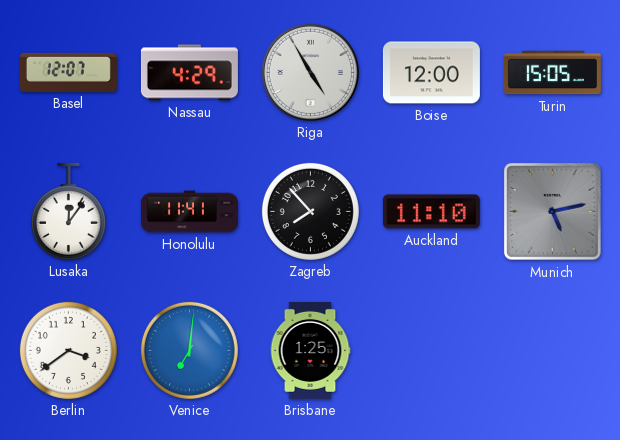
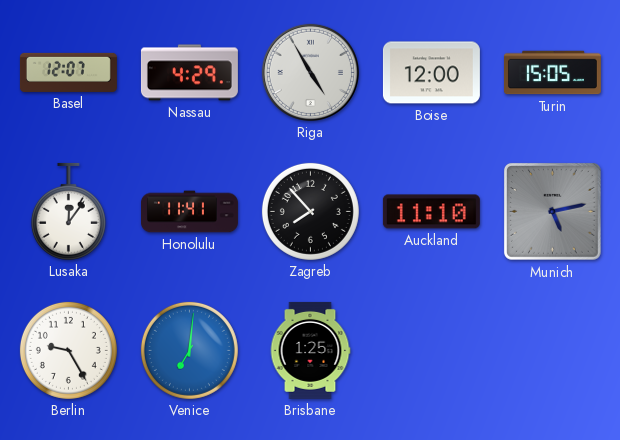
Berlin: 3:39 -> 9:25
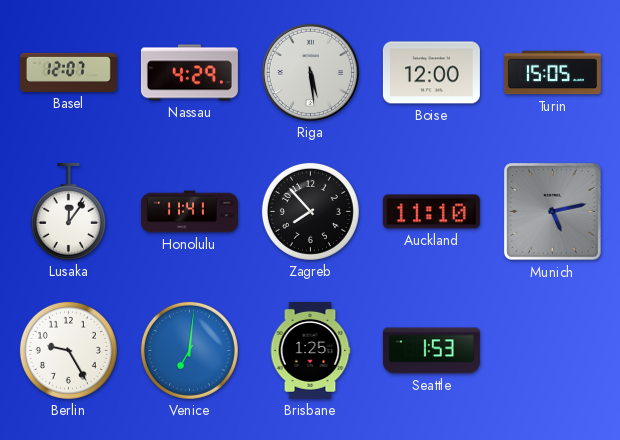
Riga: 4:55 -> 5:29
Seattle: none -> 1:53
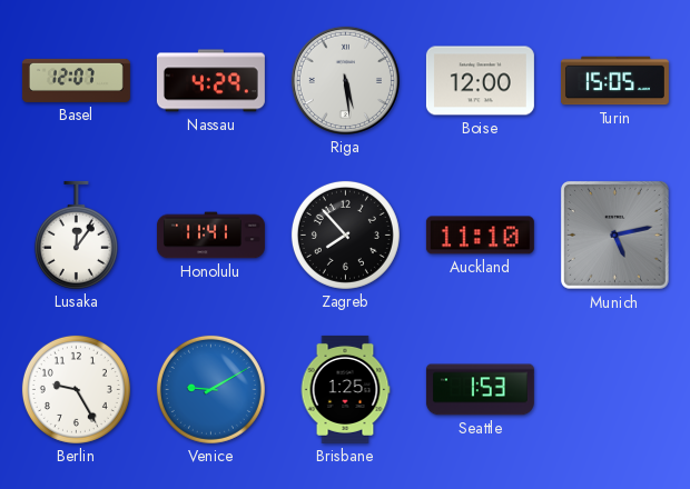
Venice: 7:01 -> 9:10
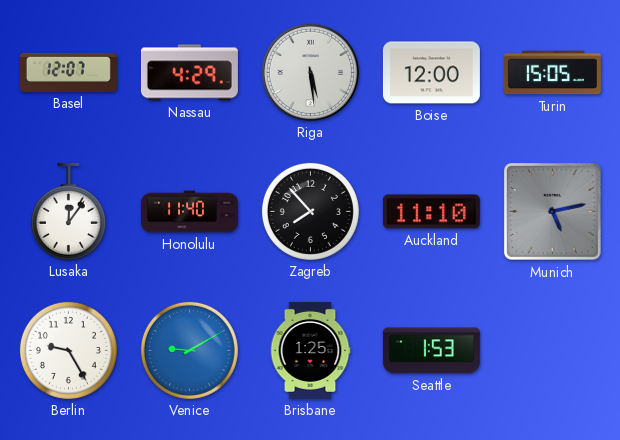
Honolulu: 11:41 -> 11:40
